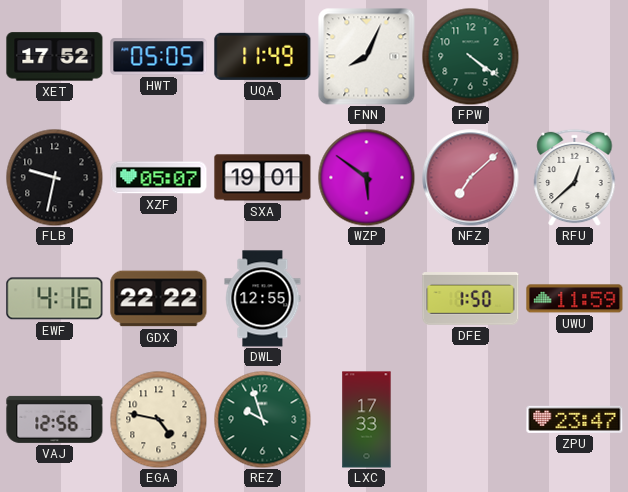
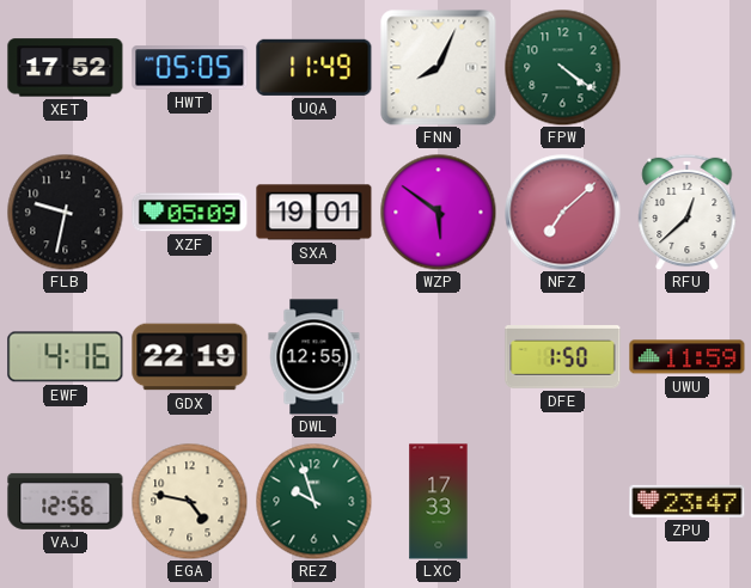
XZF: 05:07 -> 05:09
GDX: 22:22 -> 22:19
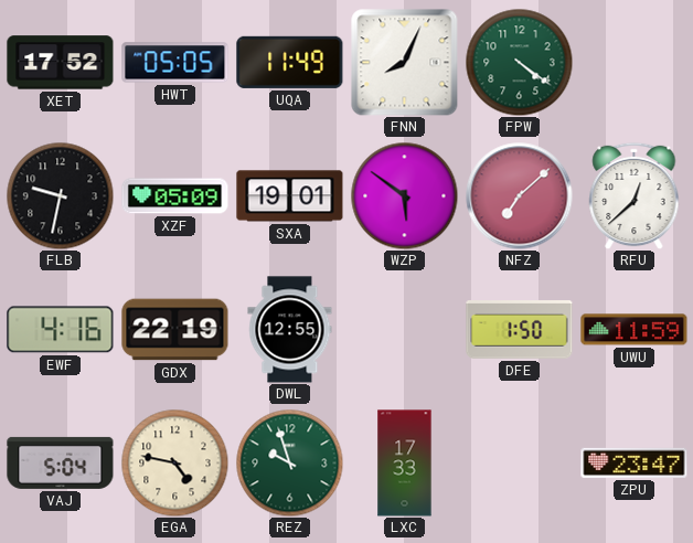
VAJ: 12:56 -> 5:04
